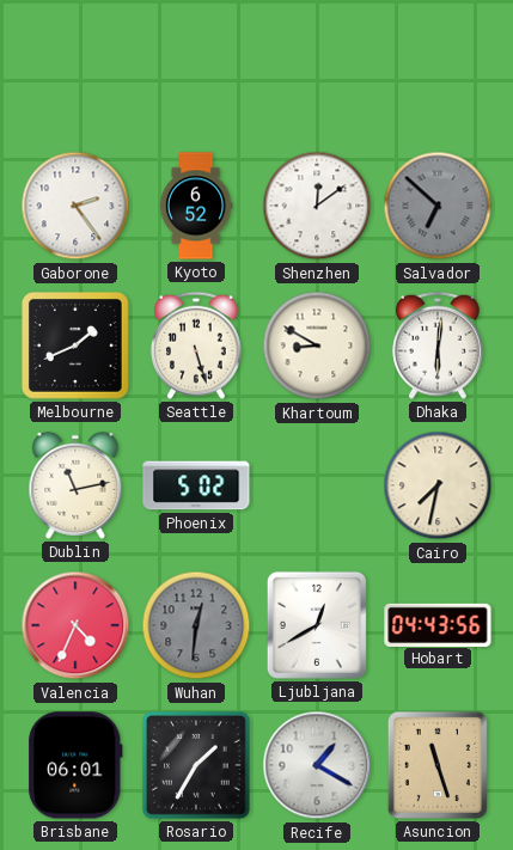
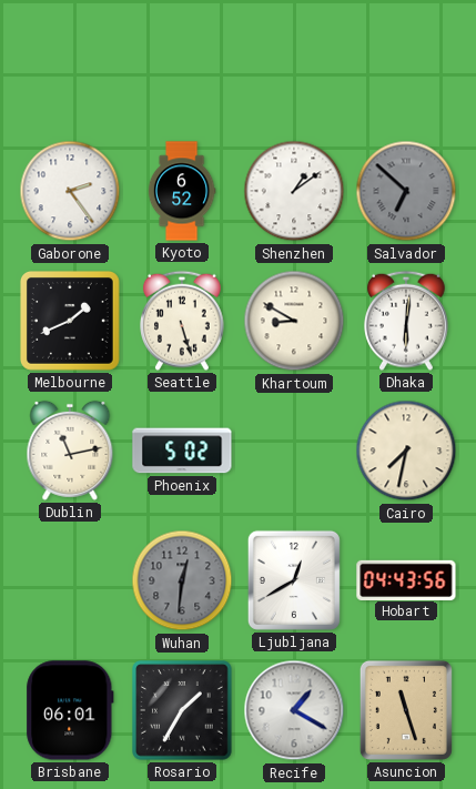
Shenzhen: 12:09 -> 1:09
Valencia: 4:34 -> none
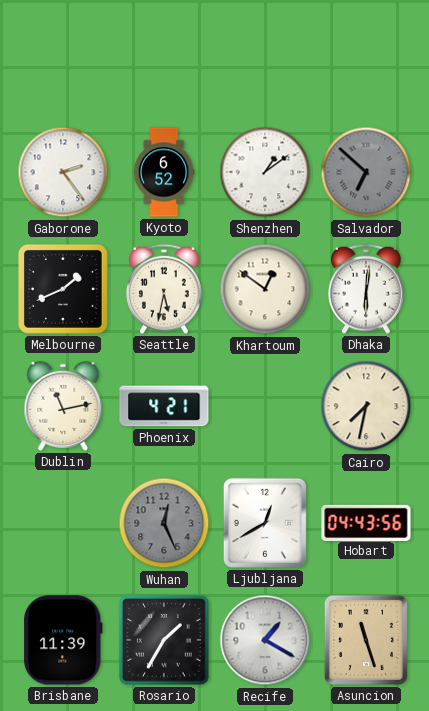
Seattle: 5:27 -> 5:32
Khartoum: 8:50 -> 12:51
Phoenix: 5:02 -> 4:21
Wuhan: 12:31 -> 12:26
Brisbane: 06:01 -> 11:39
